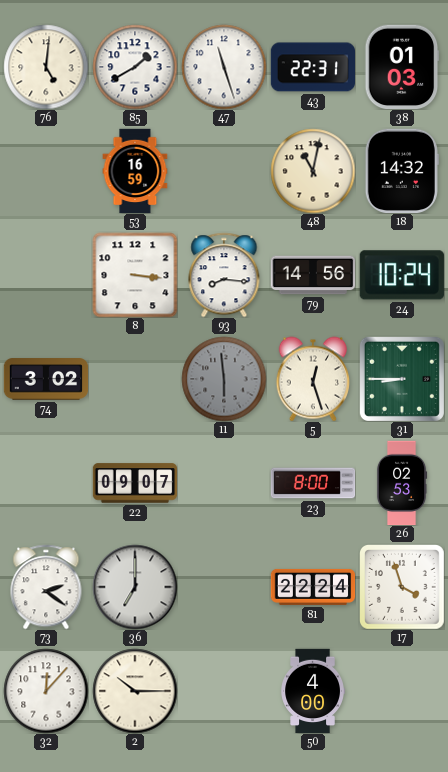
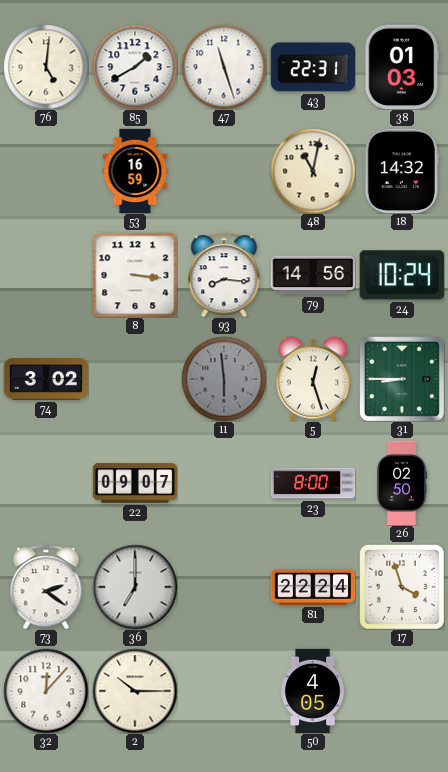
26: 02:53 -> 02:50
50: 4:00 -> 4:05
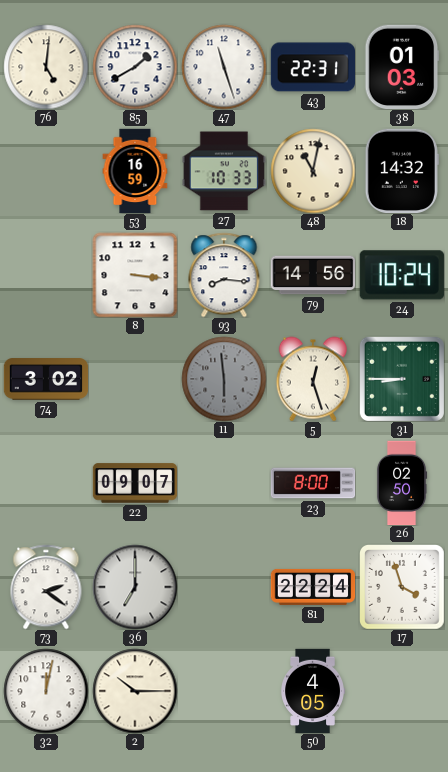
27: none -> 10:33
32: 12:07 -> 12:02
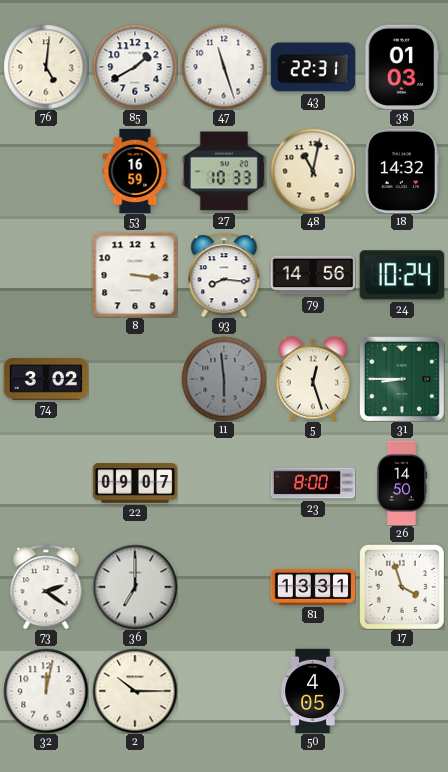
26: 02:50 -> 14:50
81: 22:24 -> 13:31
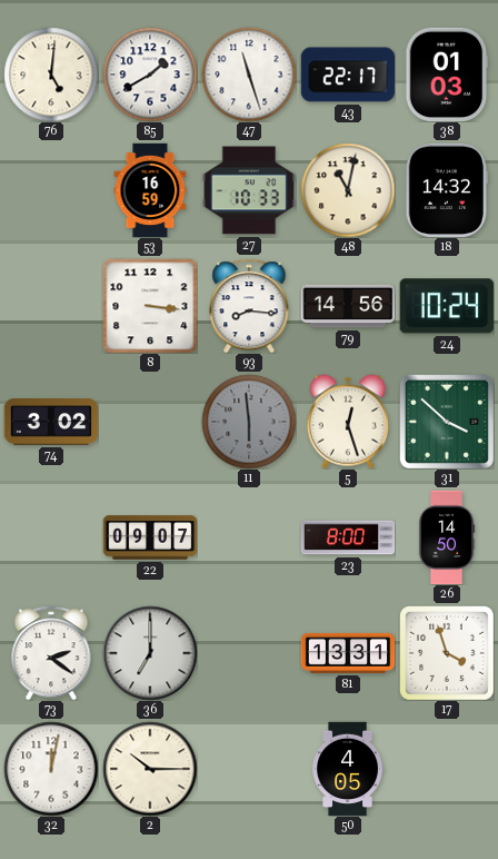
43: 22:31 -> 22:17
31: 8:45 -> 3:52
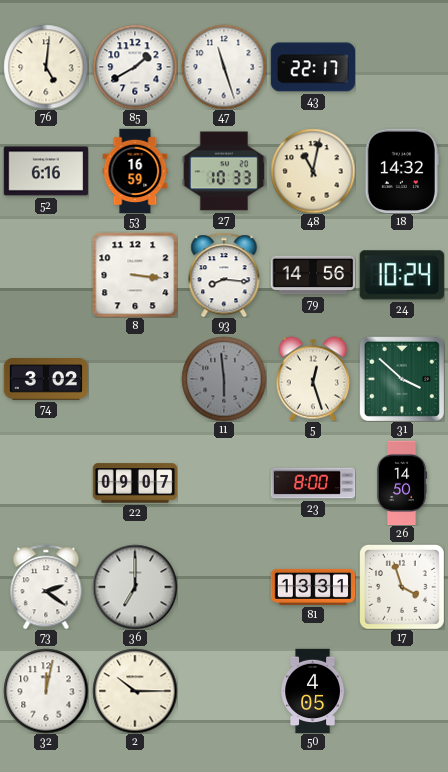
38: 01:03 -> none
52: none -> 6:16
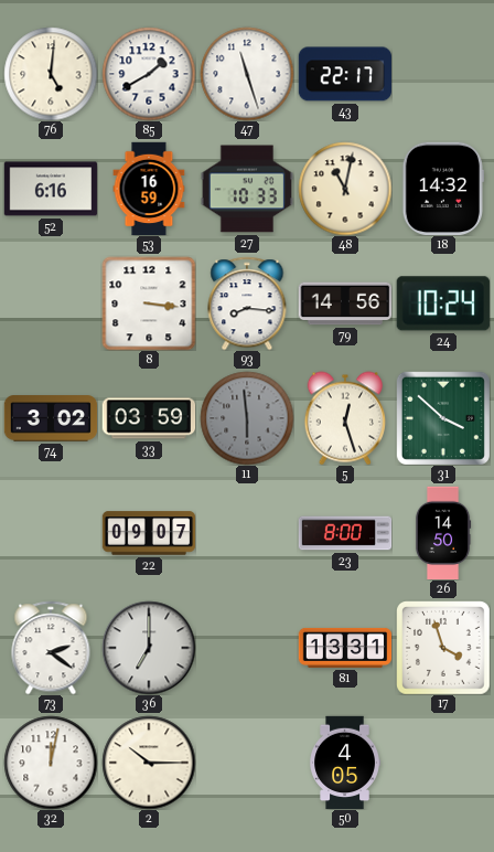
33: none -> 03:59
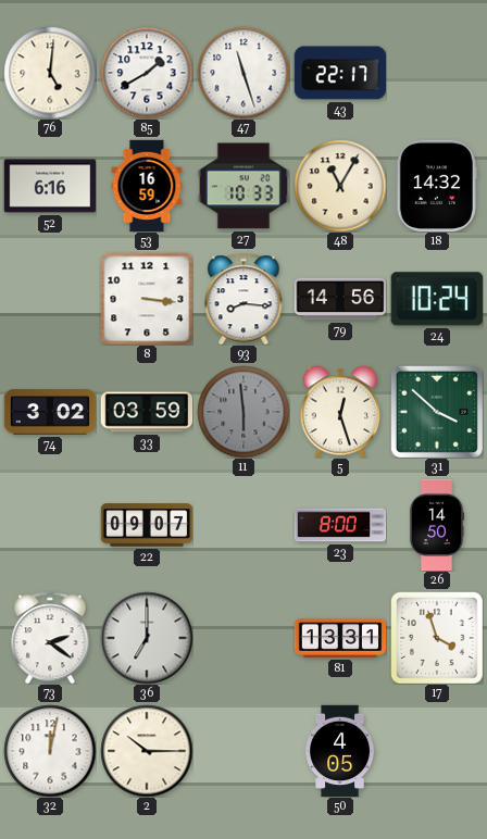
48: 11:02 -> 11:05
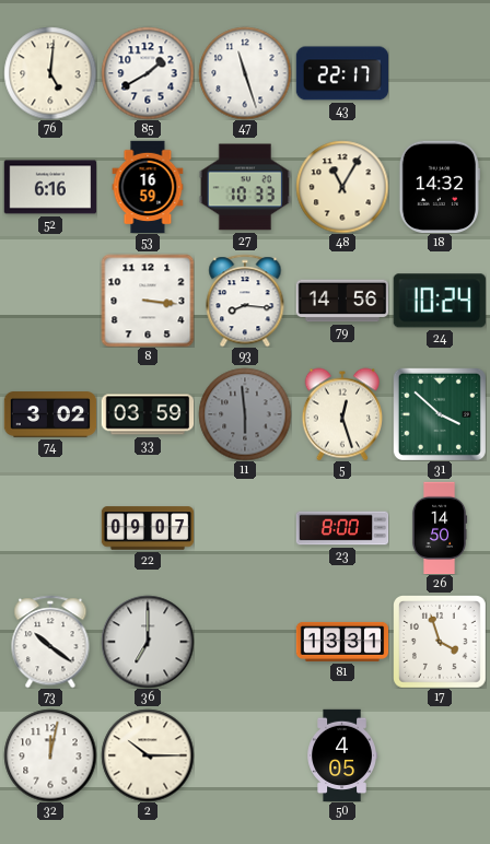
73: 2:21 -> 10:21
